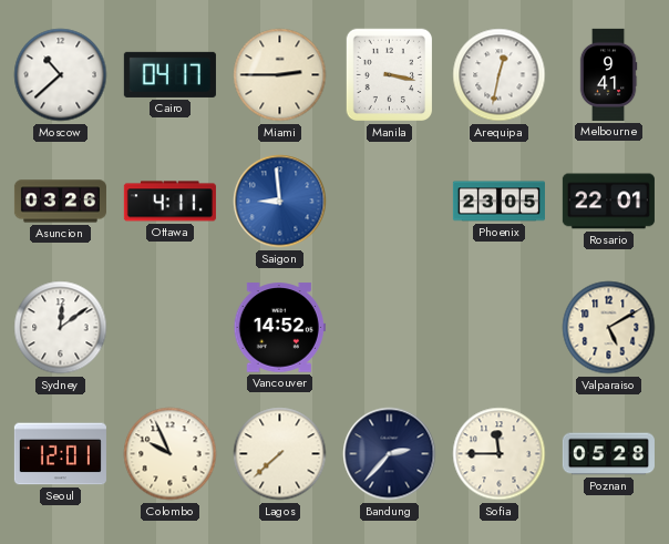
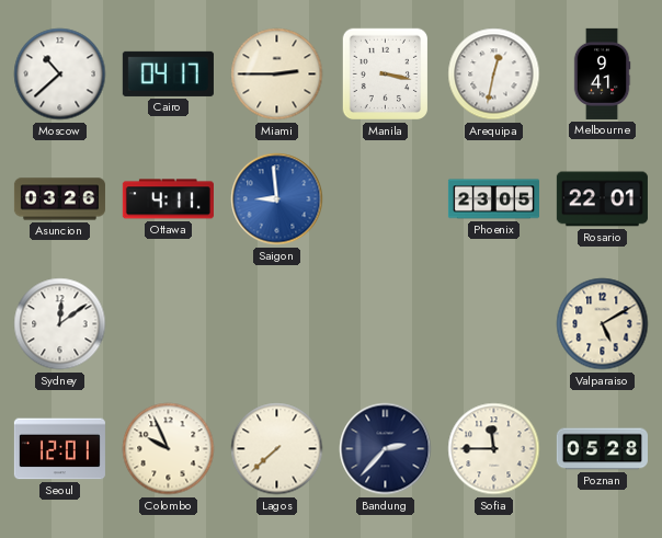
Vancouver: 14:52 -> none
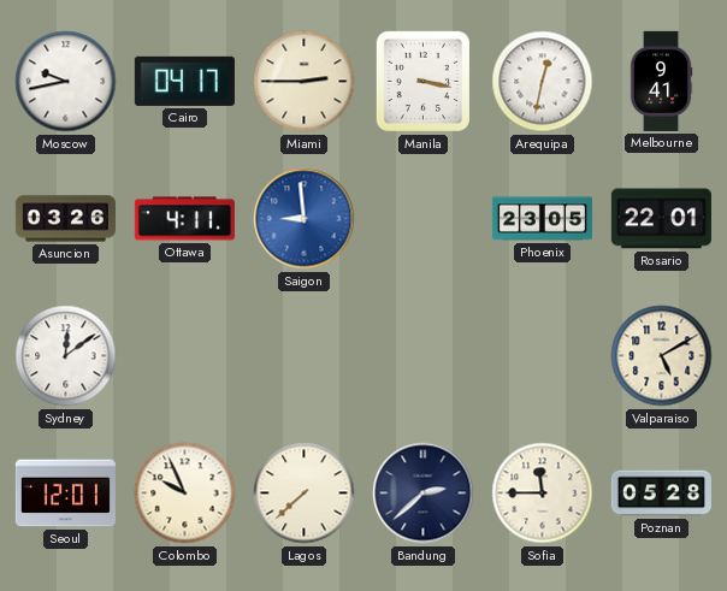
Moscow: 10:38 -> 9:43
Bandung: 2:37 -> 2:38
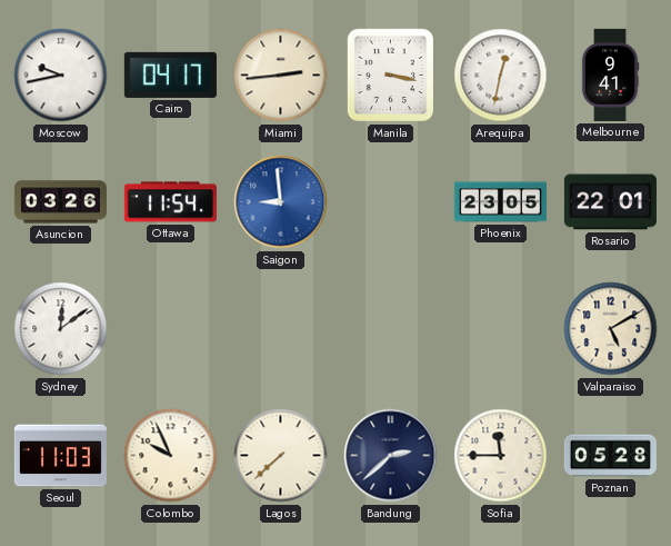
Miami: 2:45 -> 2:44
Ottawa: 4:11 -> 11:54
Seoul: 12:01 -> 11:03
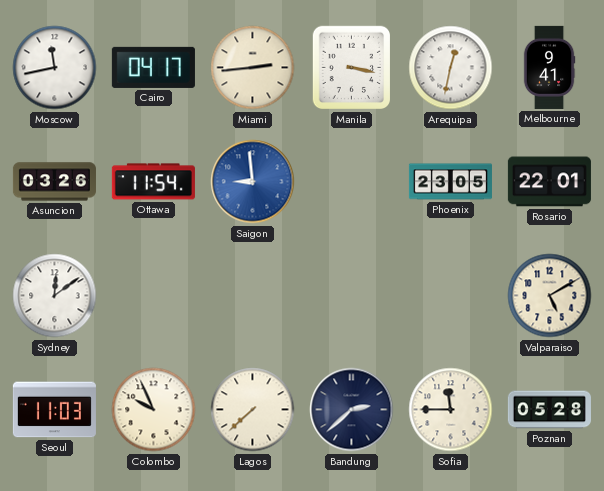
Moscow: 9:43 -> 11:43
